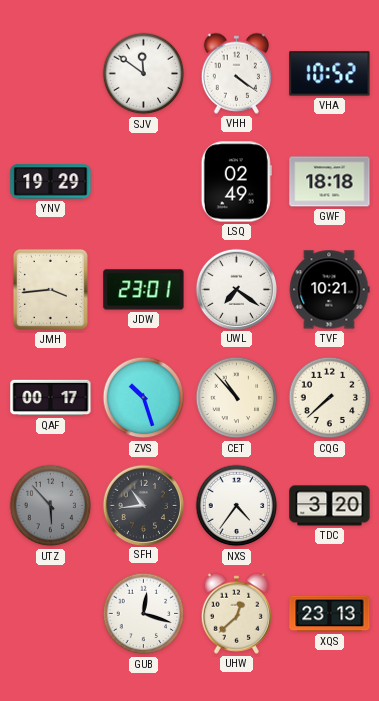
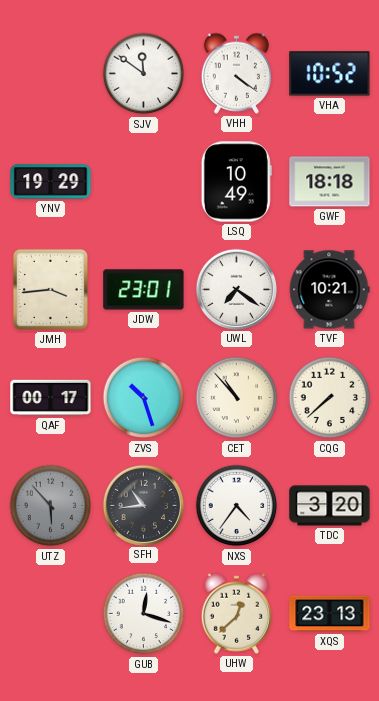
LSQ: 02:49 -> 10:49
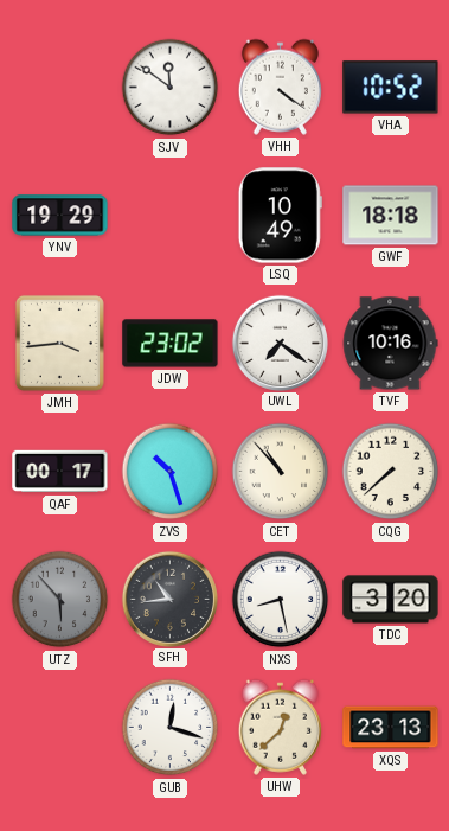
JDW: 23:01 -> 23:02
TVF: 10:21 -> 10:16
NXS: 4:36 -> 8:28
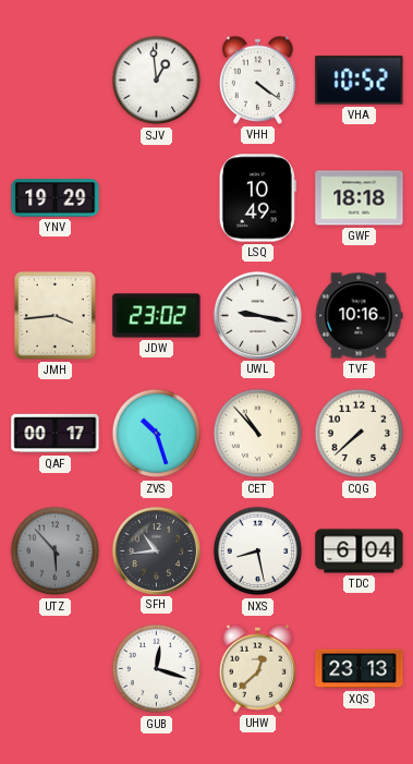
SJV: 11:51 -> 12:59
UWL: 7:21 -> 9:17
TDC: 3:20 -> 6:04
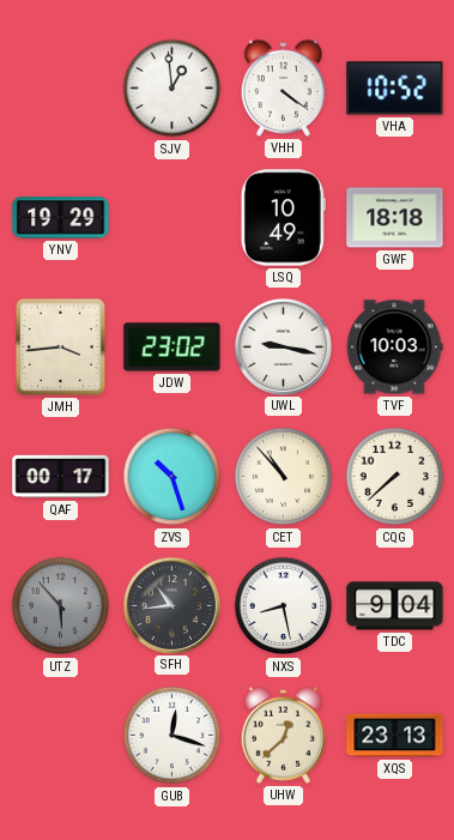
TVF: 10:16 -> 10:03
TDC: 6:04 -> 9:04
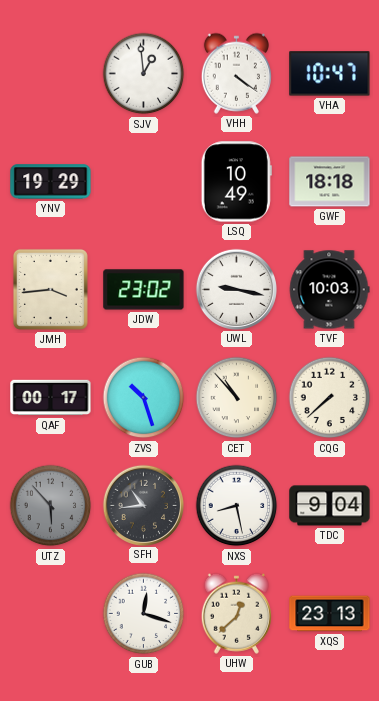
VHA: 10:52 -> 10:47
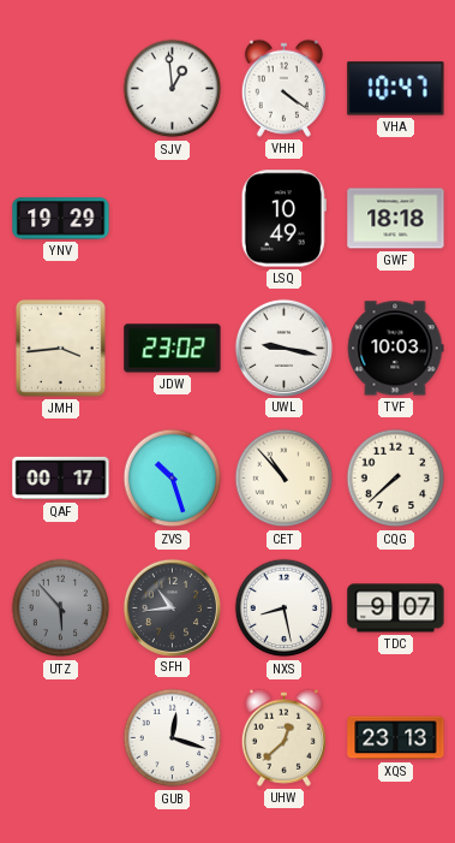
TDC: 9:04 -> 9:07
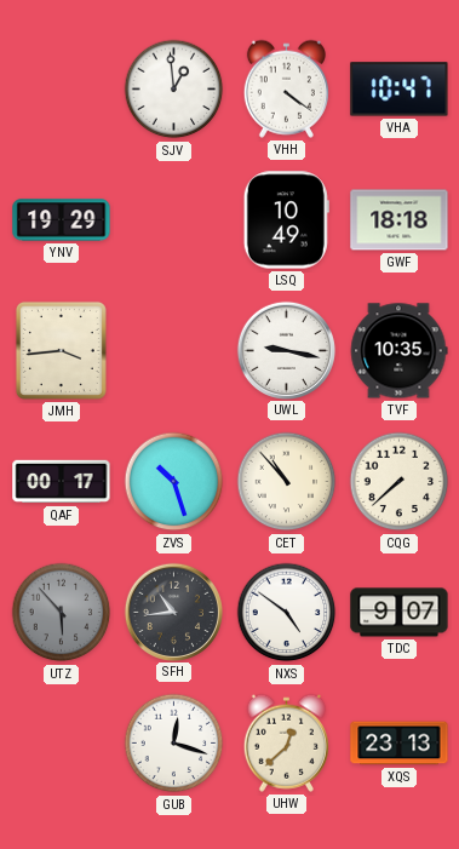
JDW: 23:02 -> none
TVF: 10:03 -> 10:35
NXS: 8:28 -> 4:51
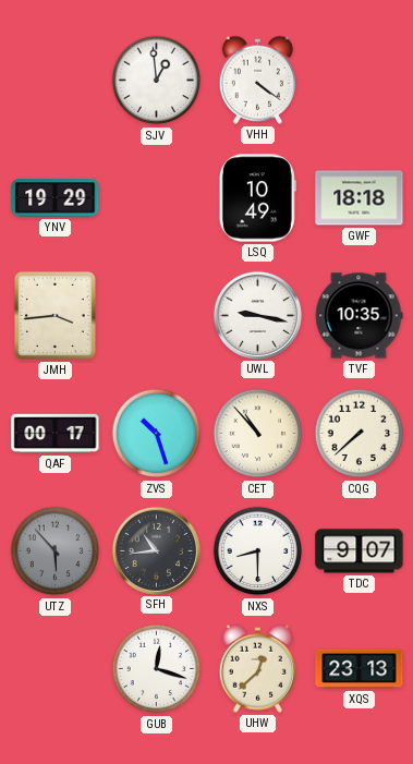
VHA: 10:47 -> none
NXS: 4:51 -> 8:30
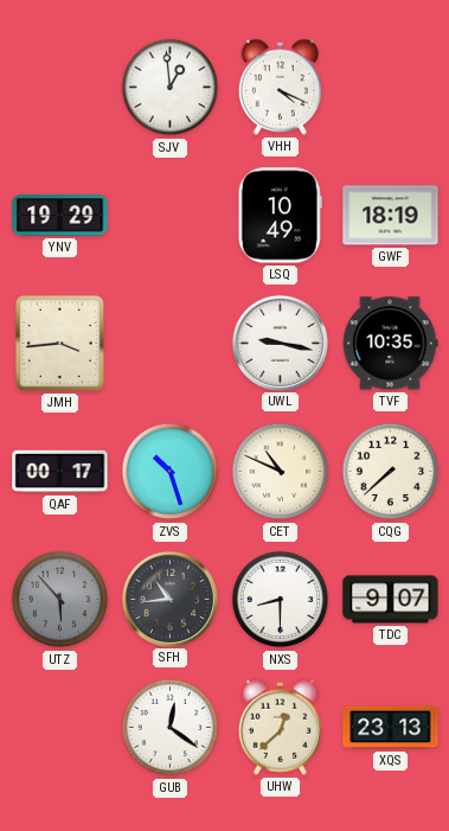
VHH: 4:21 -> 4:19
GWF: 18:18 -> 18:19
CET: 10:53 -> 10:49
GUB: 12:18 -> 12:21
